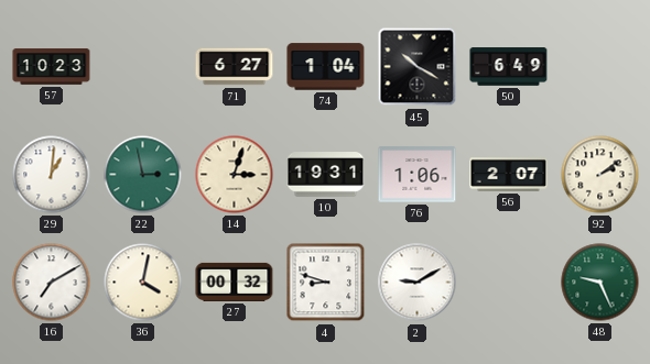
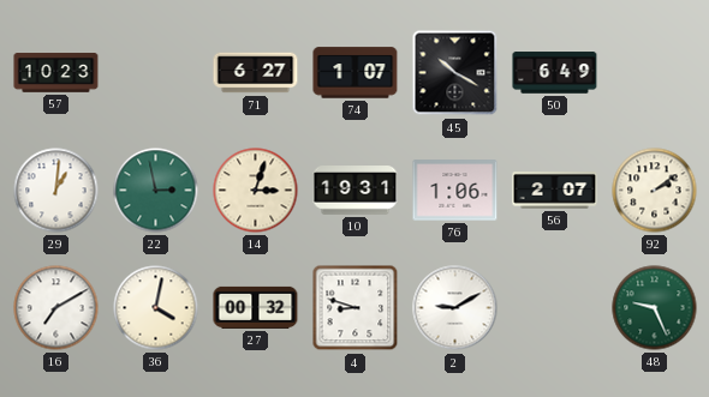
74: 1:04 -> 1:07
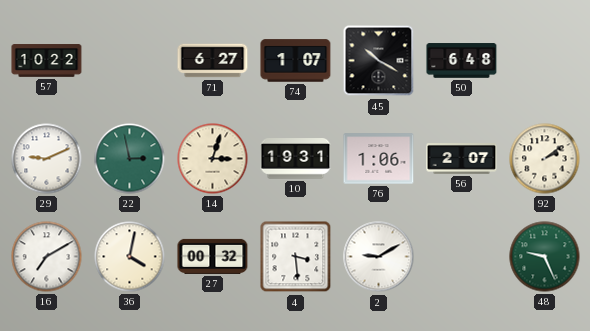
57: 10:23 -> 10:22
50: 6:49 -> 6:48
29: 1:01 -> 9:11
4: 8:48 -> 3:29
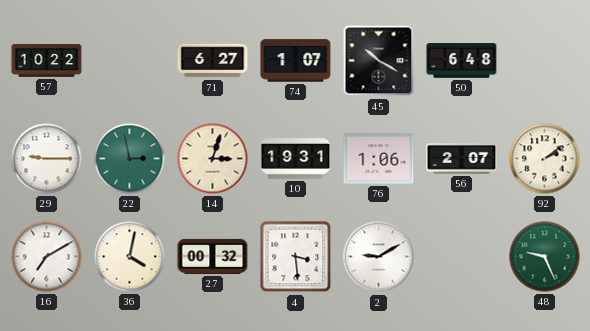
29: 9:11 -> 9:15
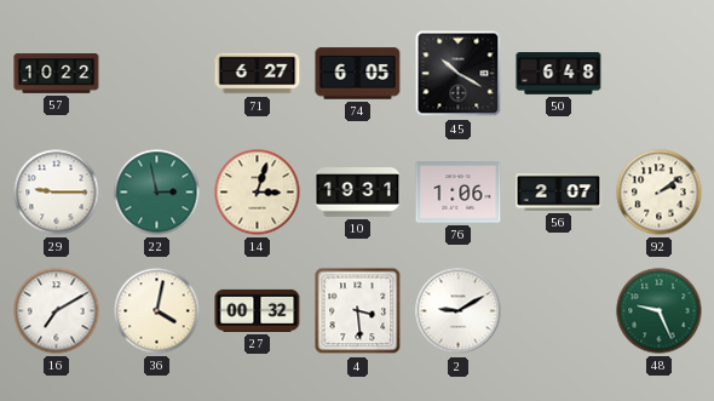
74: 1:07 -> 6:05
